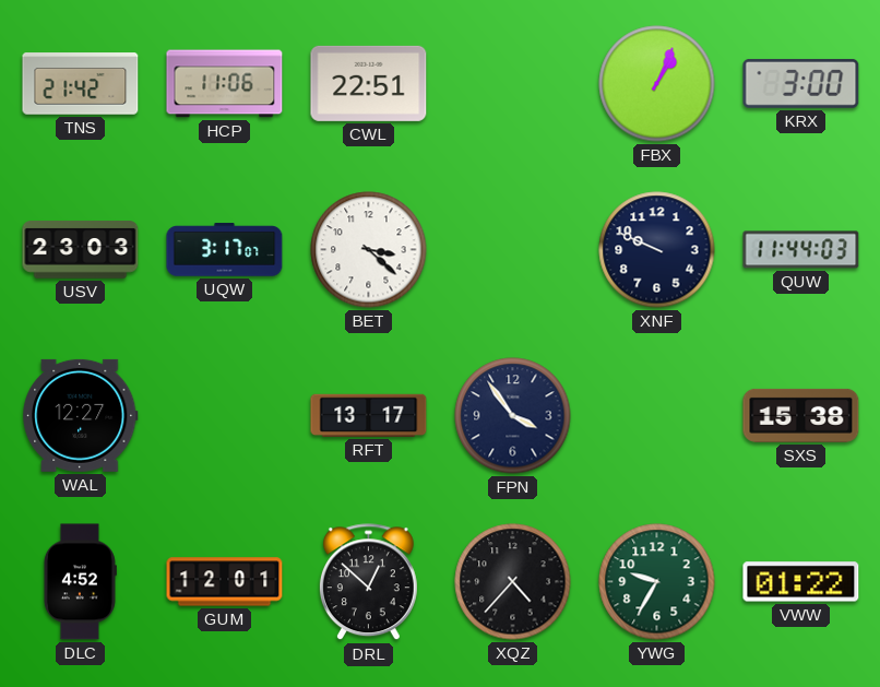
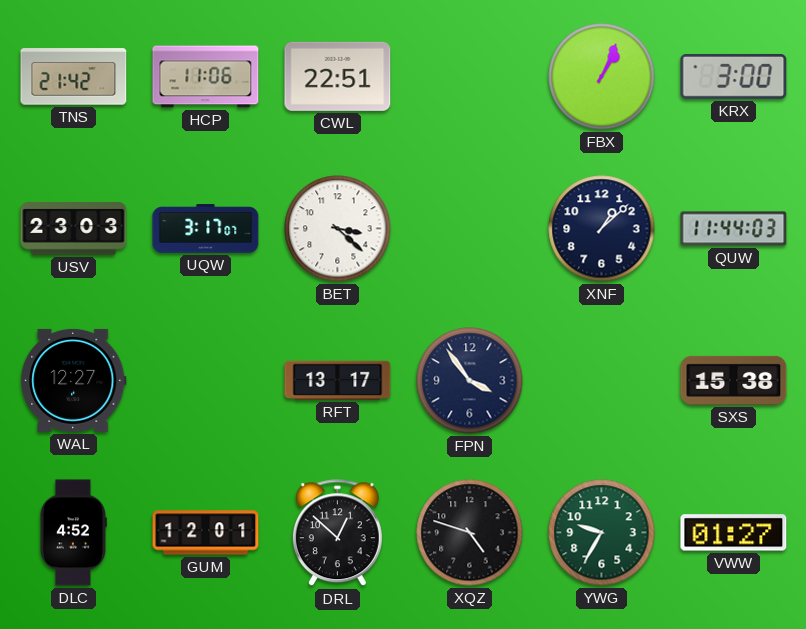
XNF: 9:49 -> 1:08
XQZ: 4:37 -> 4:48
VWW: 01:22 -> 01:27
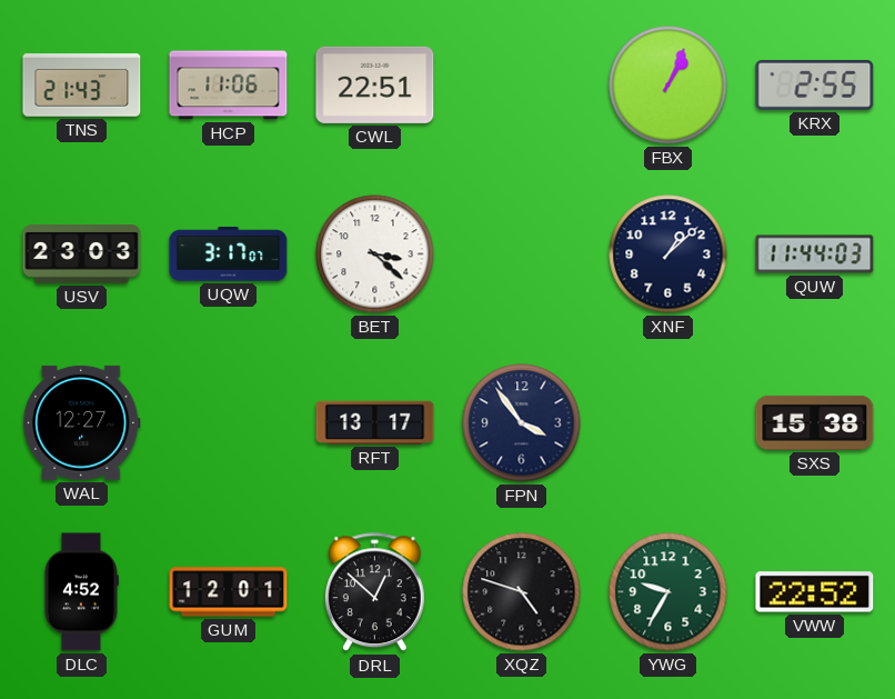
TNS: 21:42 -> 21:43
KRX: 3:00 -> 2:55
VWW: 01:27 -> 22:52
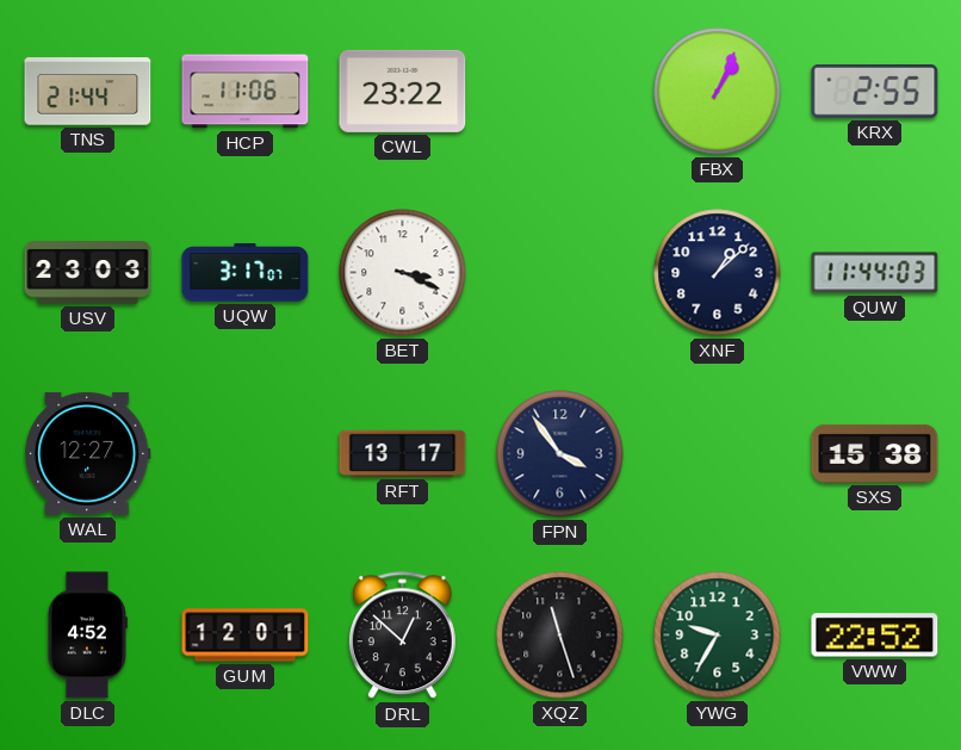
TNS: 21:43 -> 21:44
CWL: 22:51 -> 23:22
BET: 3:22 -> 3:19
XQZ: 4:48 -> 11:27
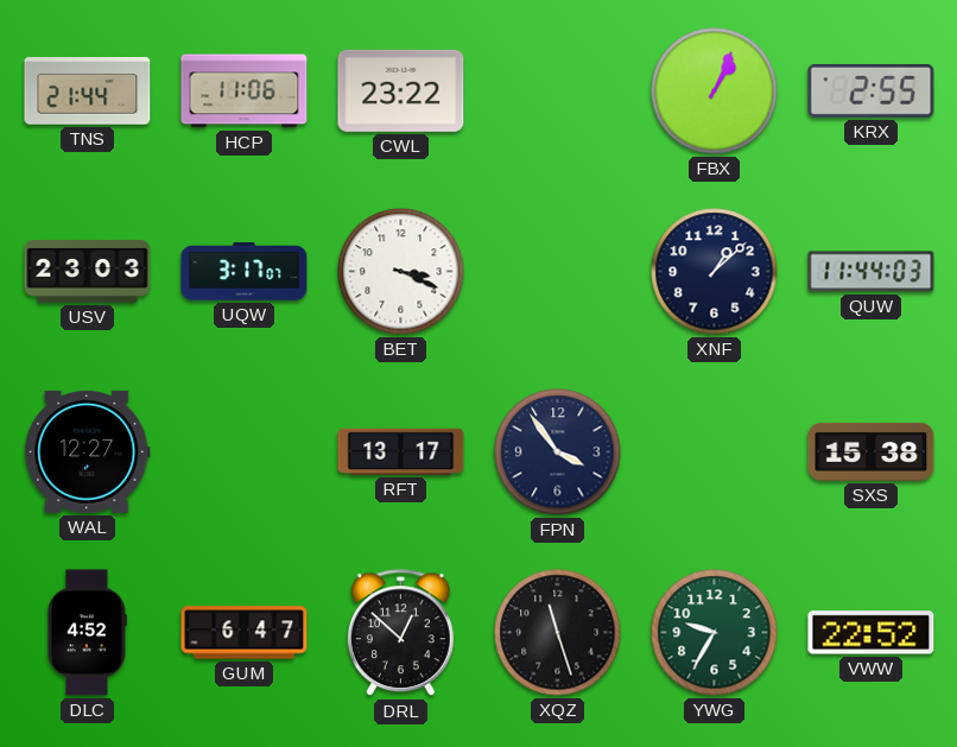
GUM: 12:01 -> 6:47
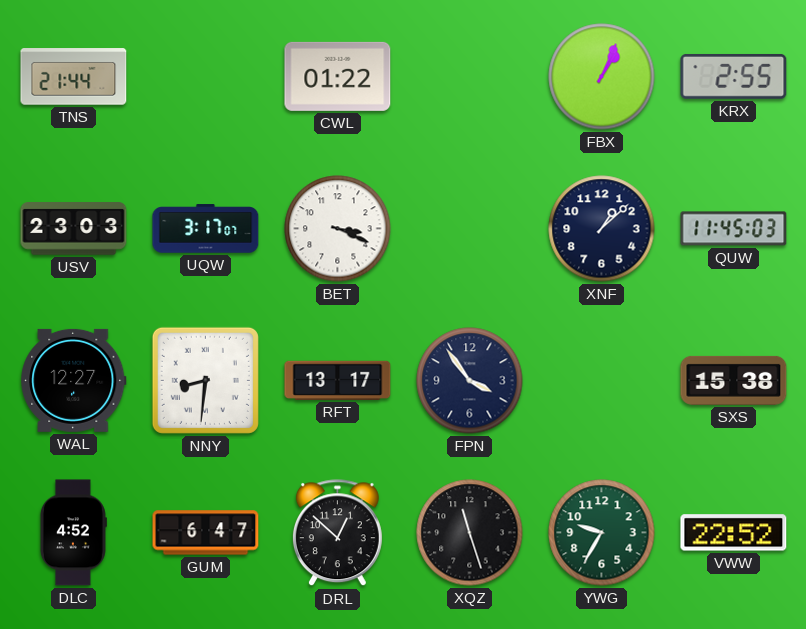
HCP: 11:06 -> none
CWL: 23:22 -> 01:22
QUW: 11:44 -> 11:45
NNY: none -> 8:31
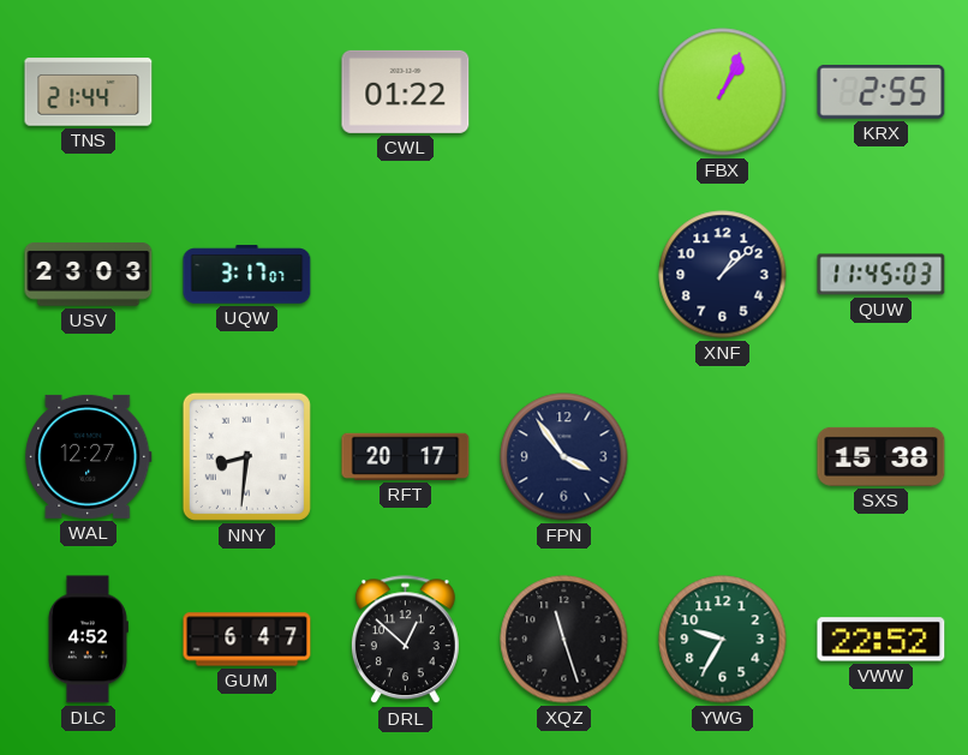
BET: 3:19 -> none
RFT: 13:17 -> 20:17
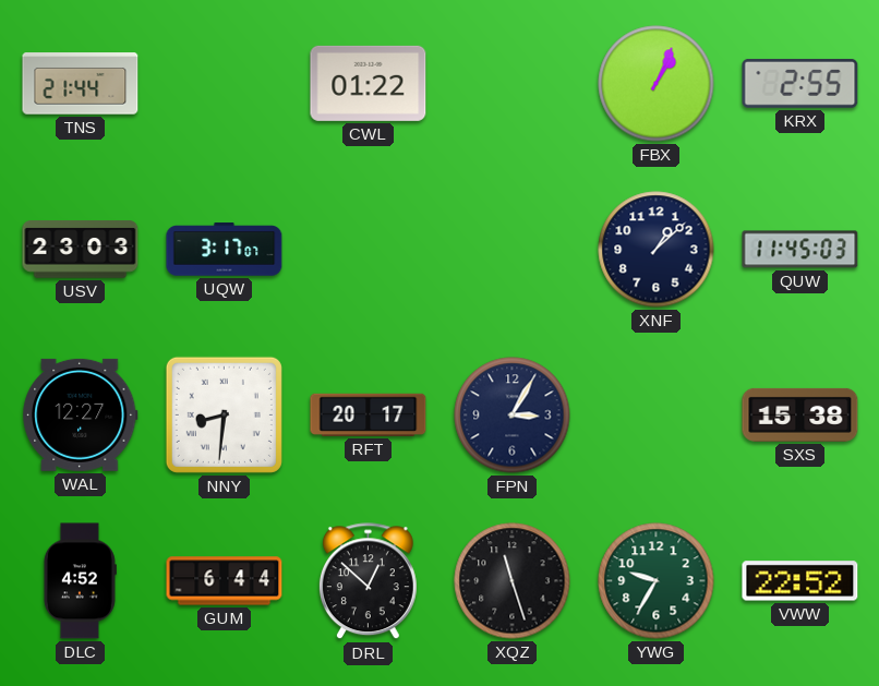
FPN: 3:54 -> 3:05
GUM: 6:47 -> 6:44
